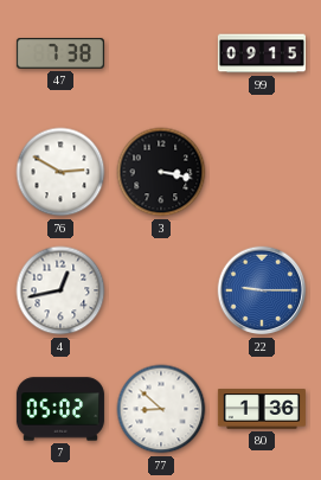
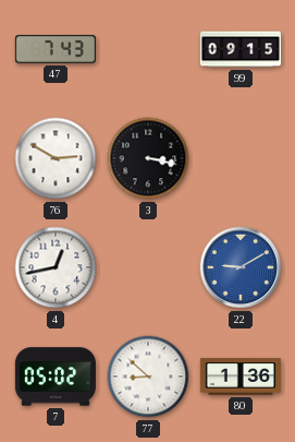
47: 7:38 -> 7:43
22: 9:15 -> 9:10
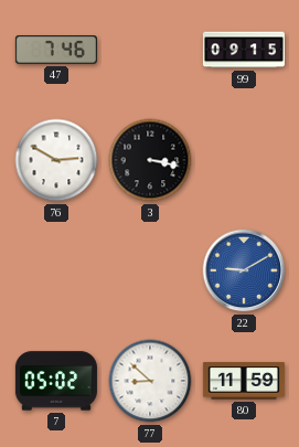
47: 7:43 -> 7:46
4: 12:43 -> none
80: 1:36 -> 11:59
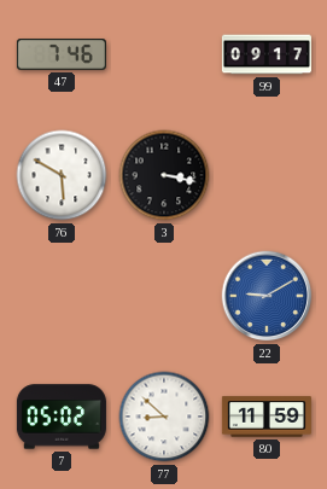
99: 09:15 -> 09:17
76: 2:50 -> 5:50
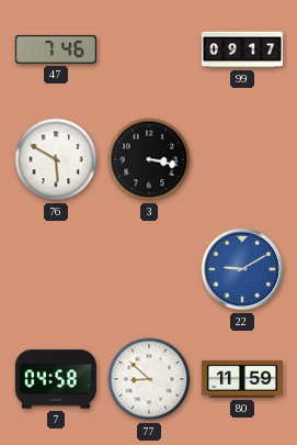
7: 05:02 -> 04:58
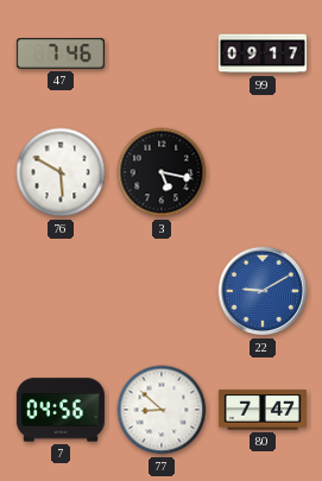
3: 3:17 -> 5:17
7: 04:58 -> 04:56
80: 11:59 -> 7:47
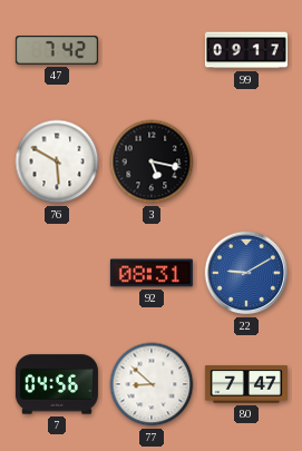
47: 7:46 -> 7:42
92: none -> 08:31
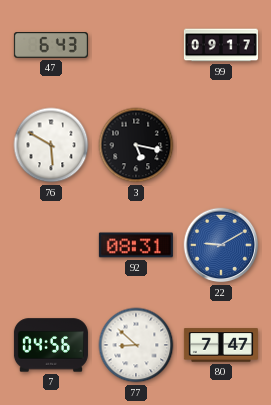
47: 7:42 -> 6:43
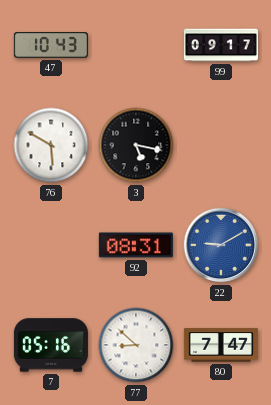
47: 6:43 -> 10:43
7: 04:56 -> 05:16
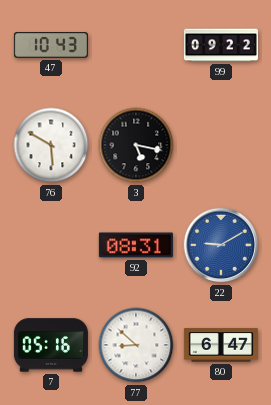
99: 09:17 -> 09:22
80: 7:47 -> 6:47
